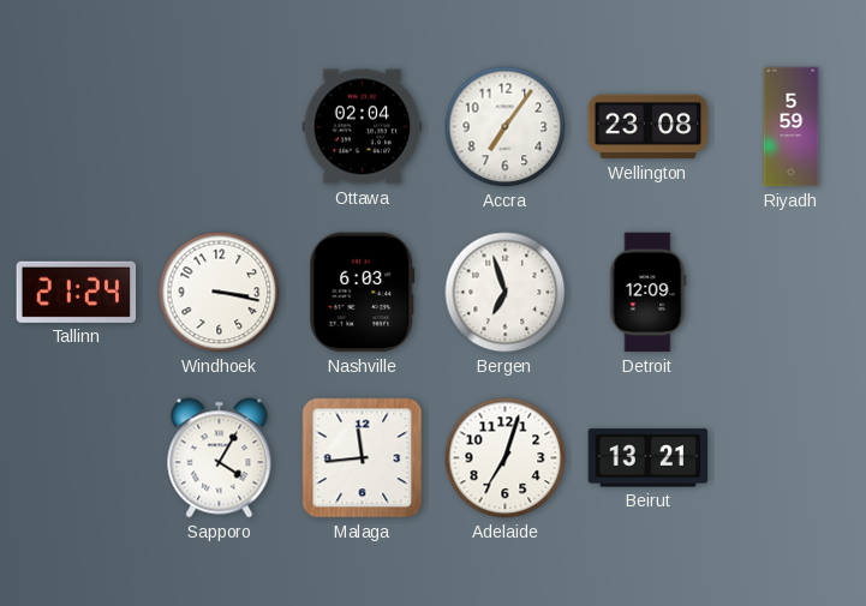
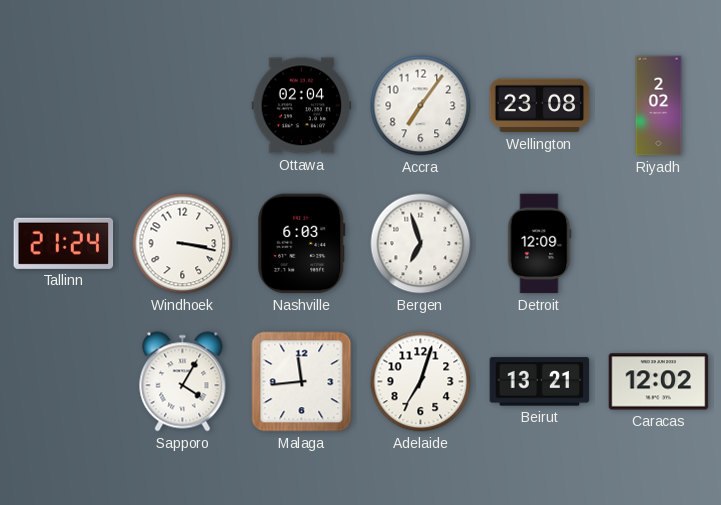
Riyadh: 5:59 -> 2:02
Caracas: none -> 12:02
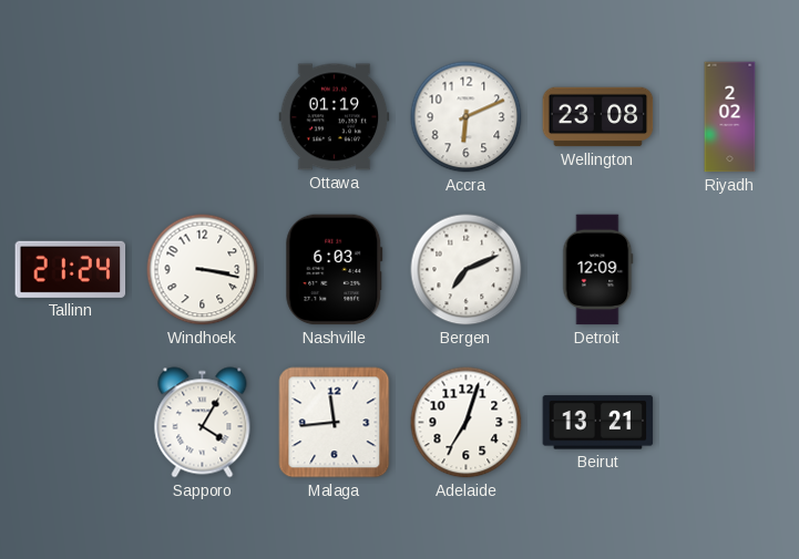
Ottawa: 02:04 -> 01:19
Accra: 7:06 -> 6:11
Bergen: 6:57 -> 7:11
Caracas: 12:02 -> none
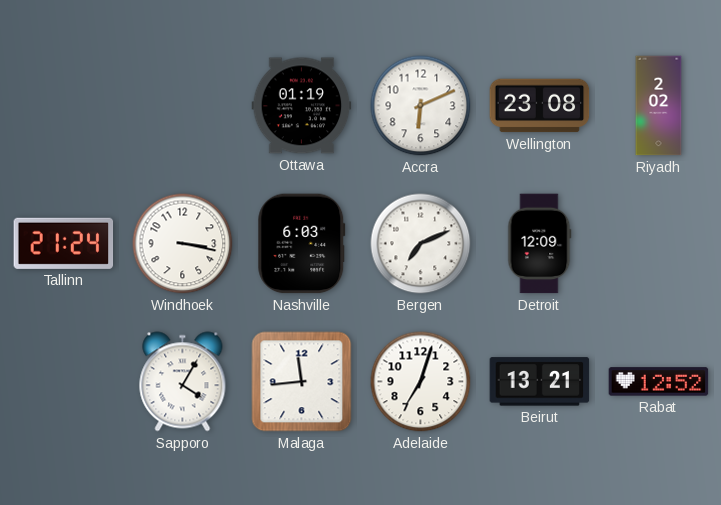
Rabat: none -> 12:52
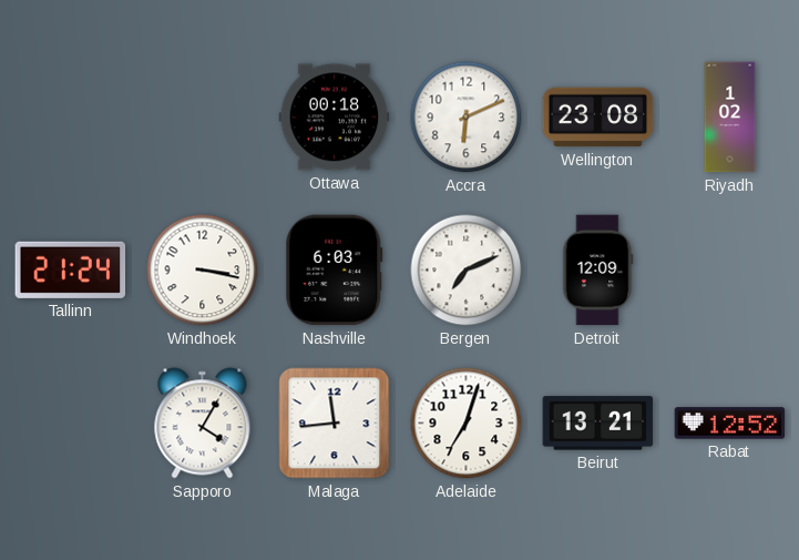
Ottawa: 01:19 -> 00:18
Riyadh: 2:02 -> 1:02
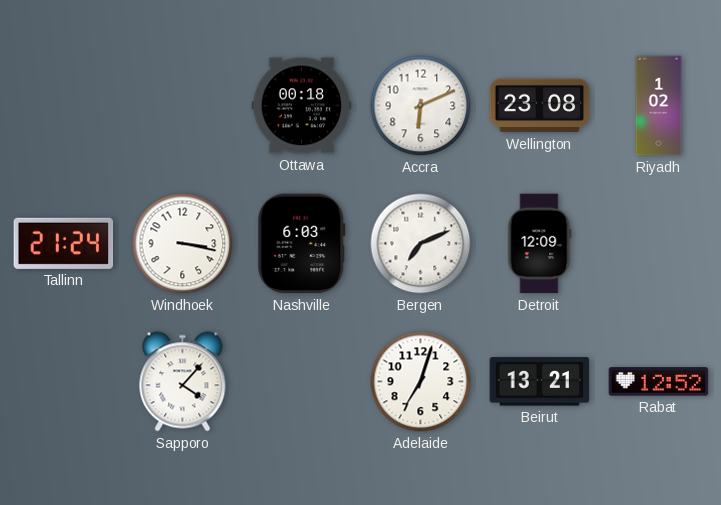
Sapporo: 4:05 -> 4:07
Malaga: 11:44 -> none
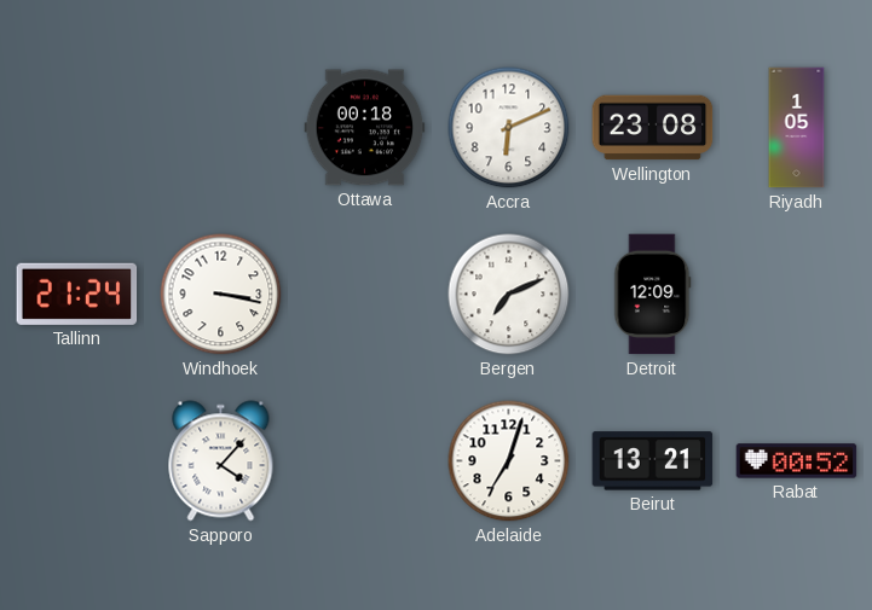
Riyadh: 1:02 -> 1:05
Nashville: 6:03 -> none
Rabat: 12:52 -> 00:52
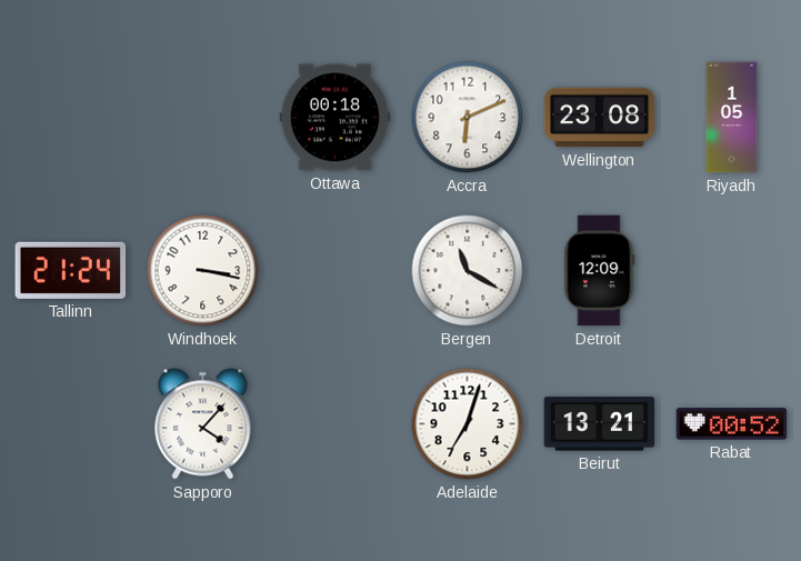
Bergen: 7:11 -> 11:20
